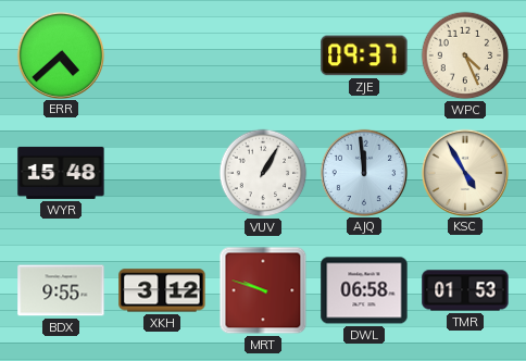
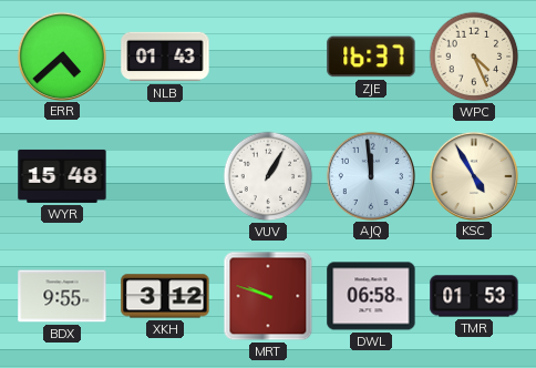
NLB: none -> 01:43
ZJE: 09:37 -> 16:37
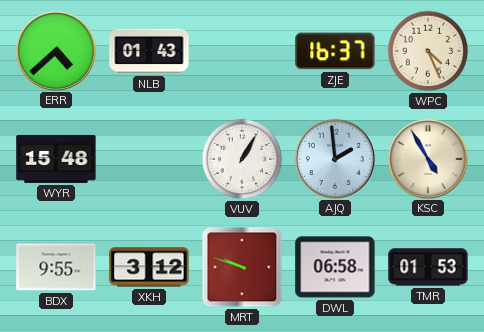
AJQ: 11:59 -> 1:59
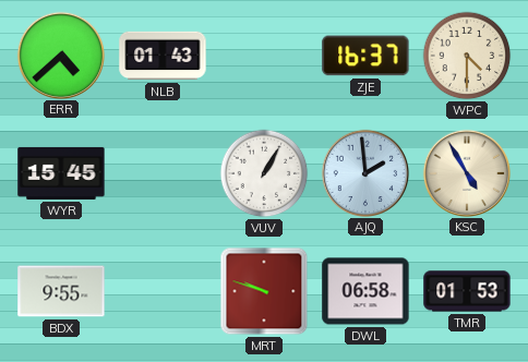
WPC: 4:26 -> 4:30
WYR: 15:48 -> 15:45
XKH: 3:12 -> none
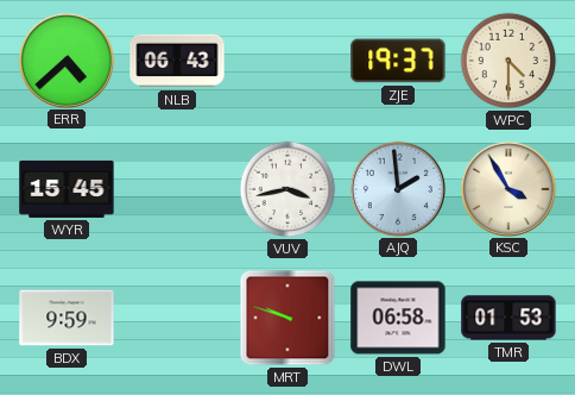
NLB: 01:43 -> 06:43
ZJE: 16:37 -> 19:37
VUV: 1:05 -> 3:43
KSC: 4:55 -> 3:55
BDX: 9:55 -> 9:59
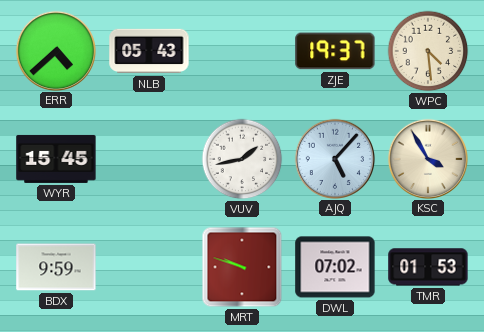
NLB: 06:43 -> 05:43
WPC: 4:30 -> 4:29
VUV: 3:43 -> 1:43
AJQ: 1:59 -> 5:07
DWL: 06:58 -> 07:02
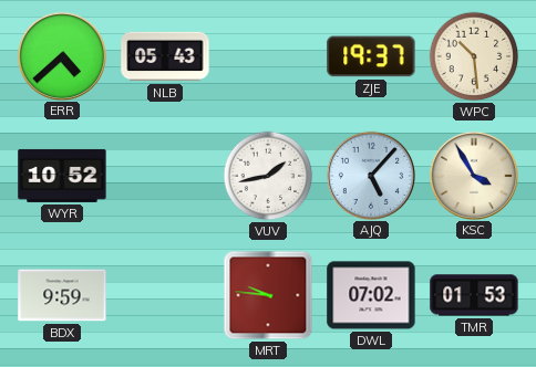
WPC: 4:29 -> 10:29
WYR: 15:45 -> 10:52
MRT: 9:48 -> 9:46
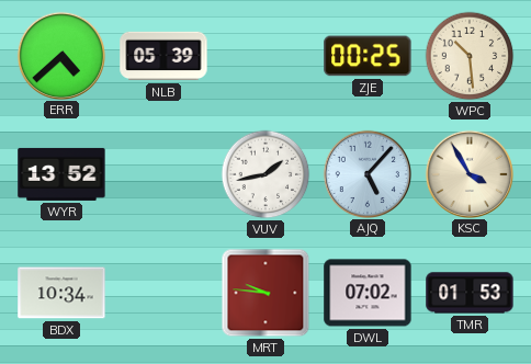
NLB: 05:43 -> 05:39
ZJE: 19:37 -> 00:25
WYR: 10:52 -> 13:52
BDX: 9:59 -> 10:34
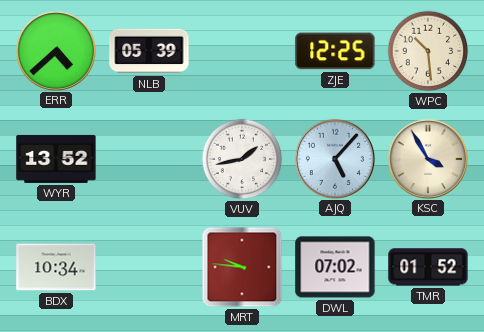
ZJE: 00:25 -> 12:25
TMR: 01:53 -> 01:52
